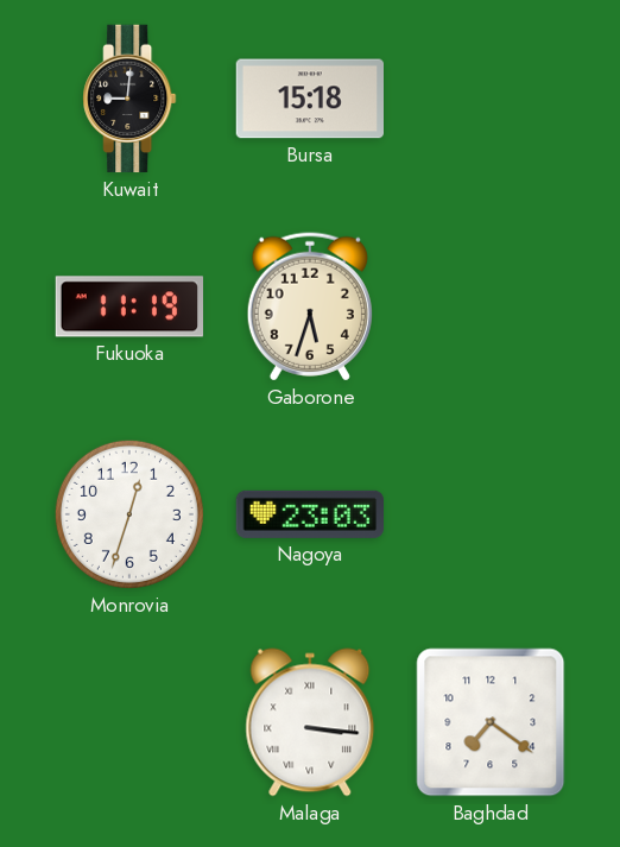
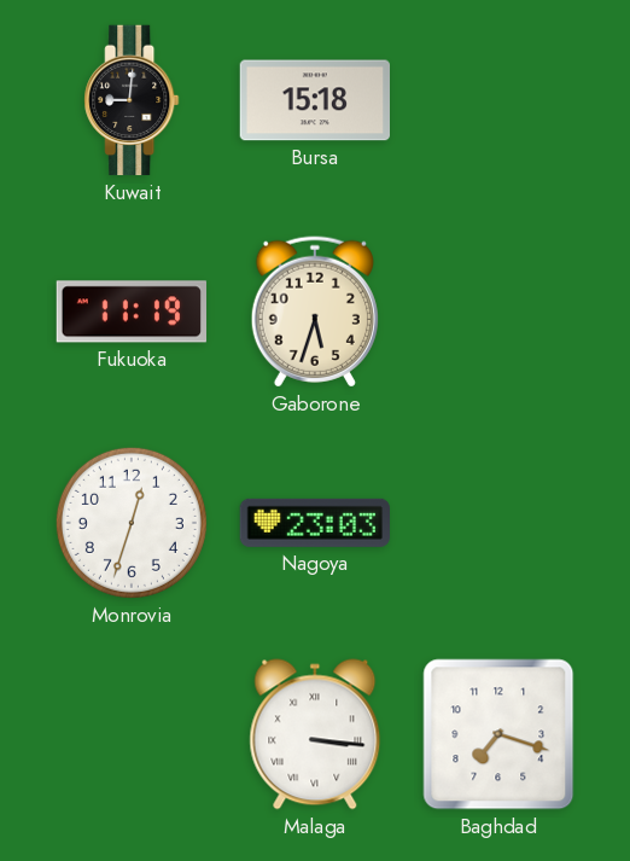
Baghdad: 7:21 -> 7:18
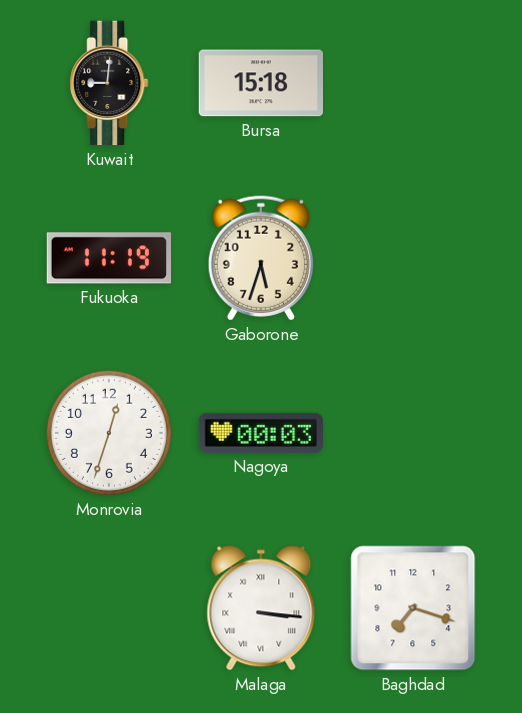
Nagoya: 23:03 -> 00:03
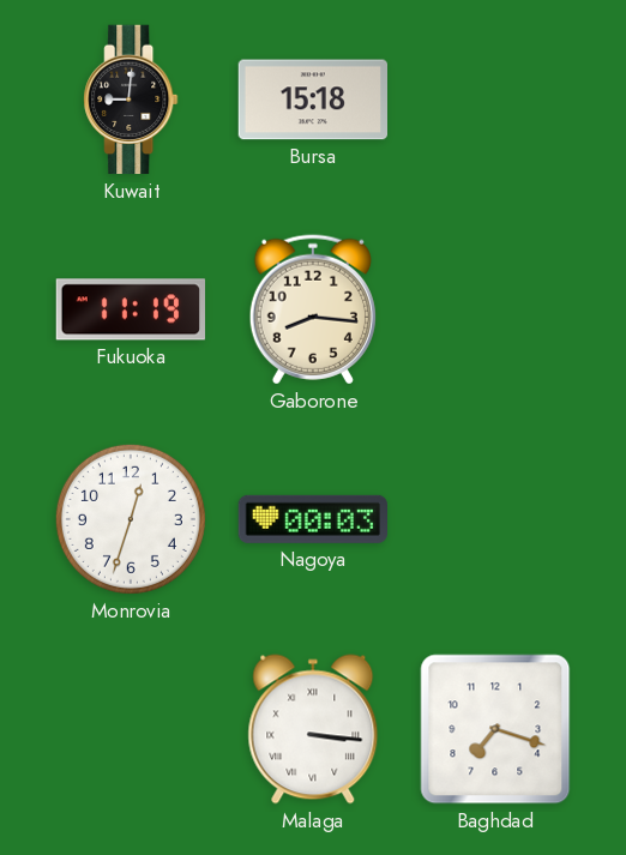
Gaborone: 5:33 -> 8:16
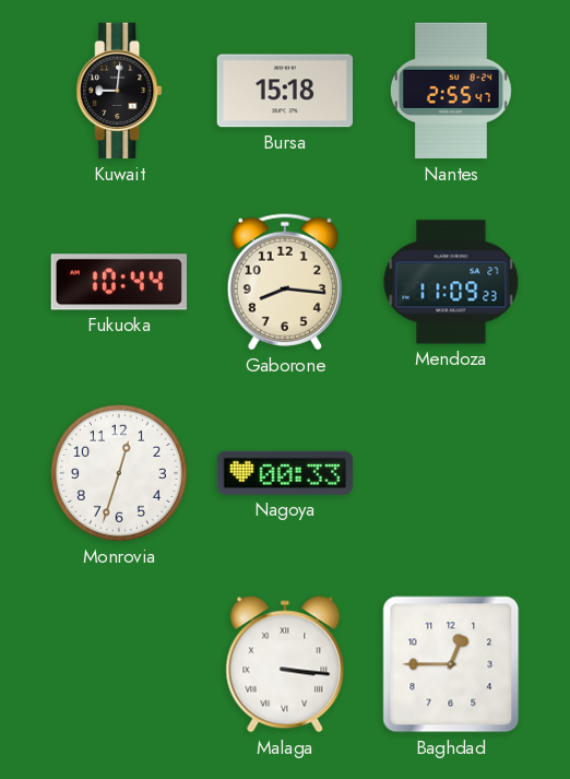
Nantes: none -> 2:55
Fukuoka: 11:19 -> 10:44
Mendoza: none -> 11:09
Nagoya: 00:03 -> 00:33
Baghdad: 7:18 -> 12:45
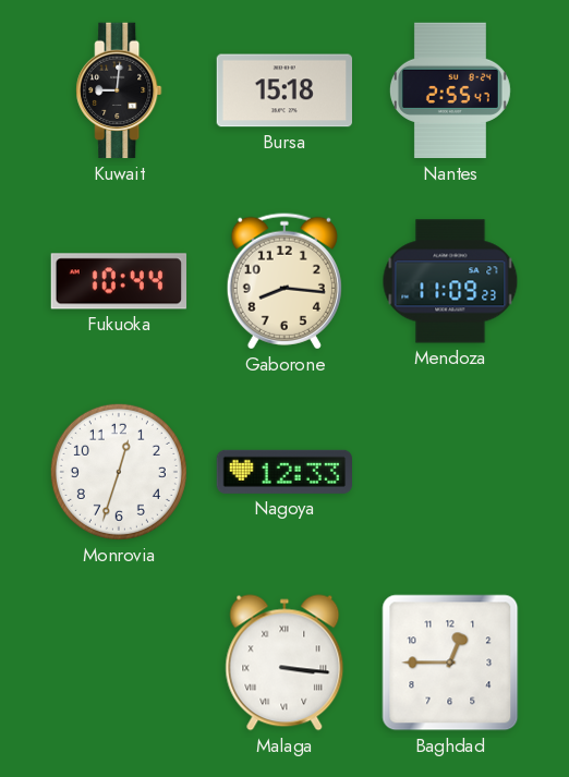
Nagoya: 00:33 -> 12:33
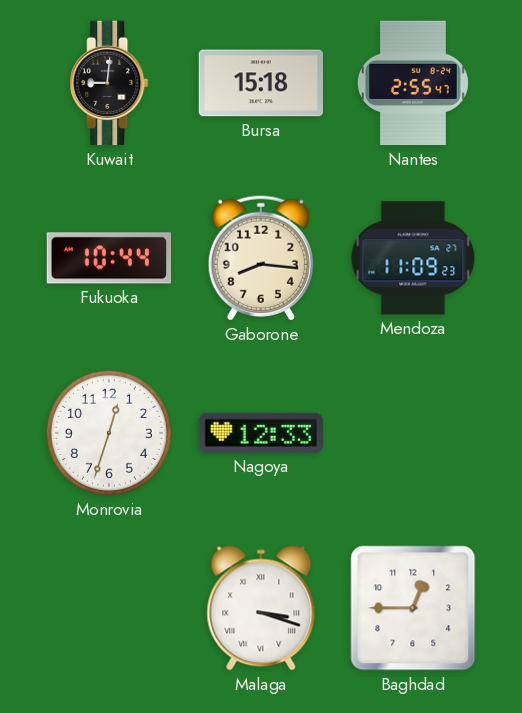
Malaga: 3:16 -> 3:18
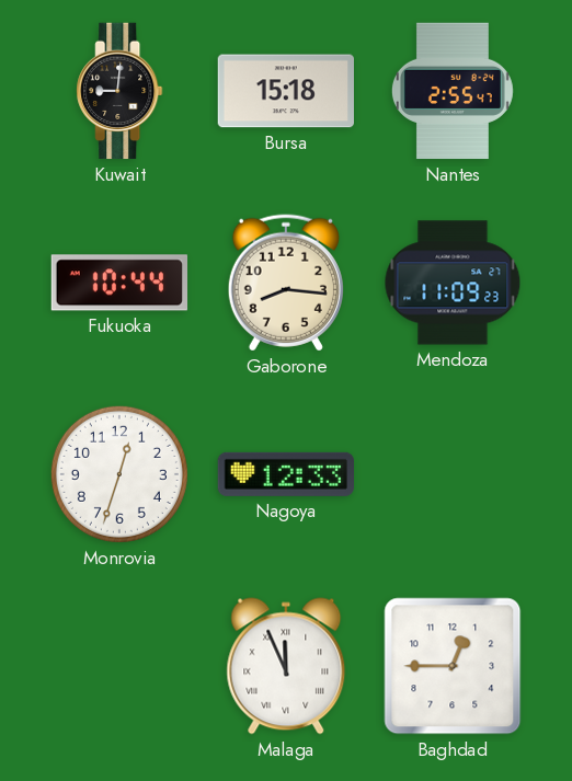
Malaga: 3:18 -> 11:56
